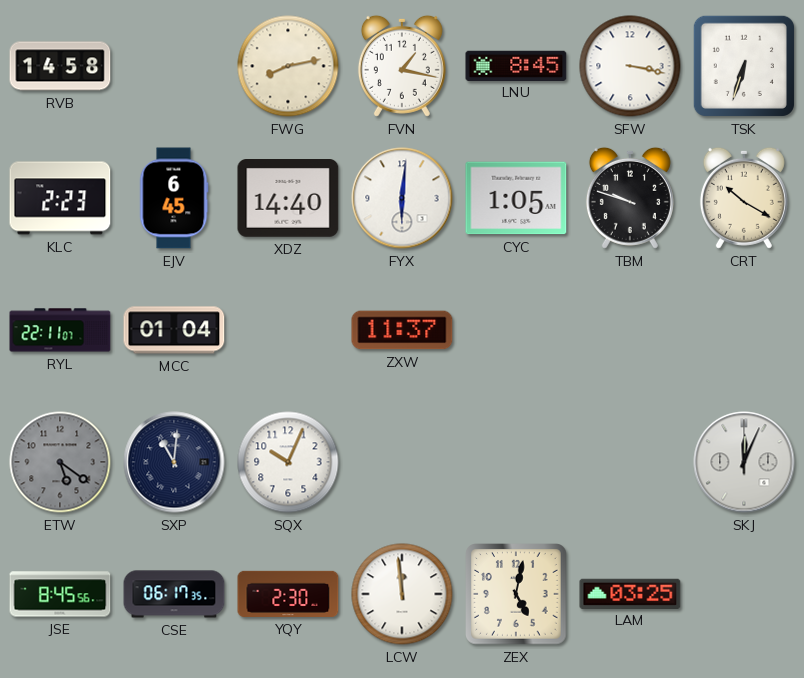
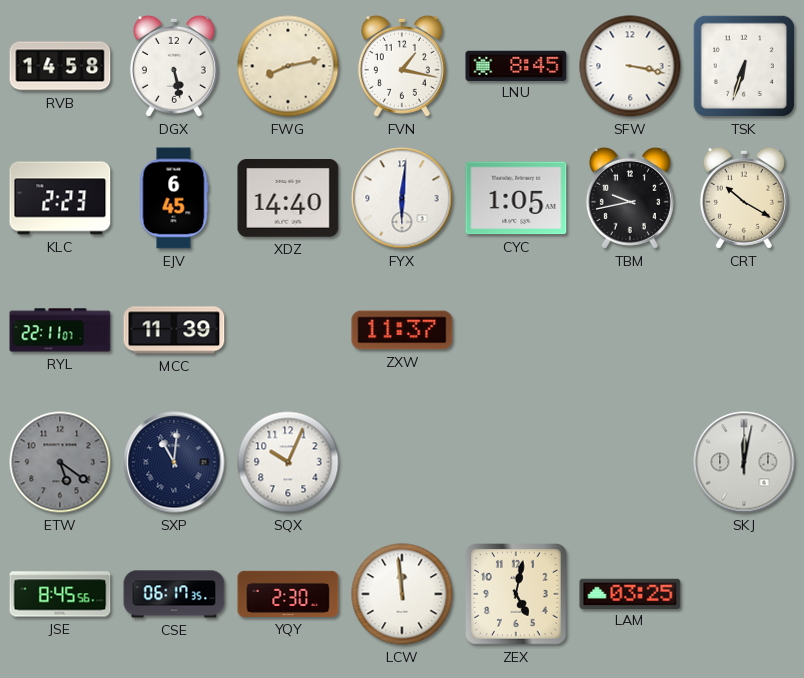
DGX: none -> 5:28
TBM: 9:48 -> 9:43
MCC: 01:04 -> 11:39
SKJ: 12:04 -> 12:02
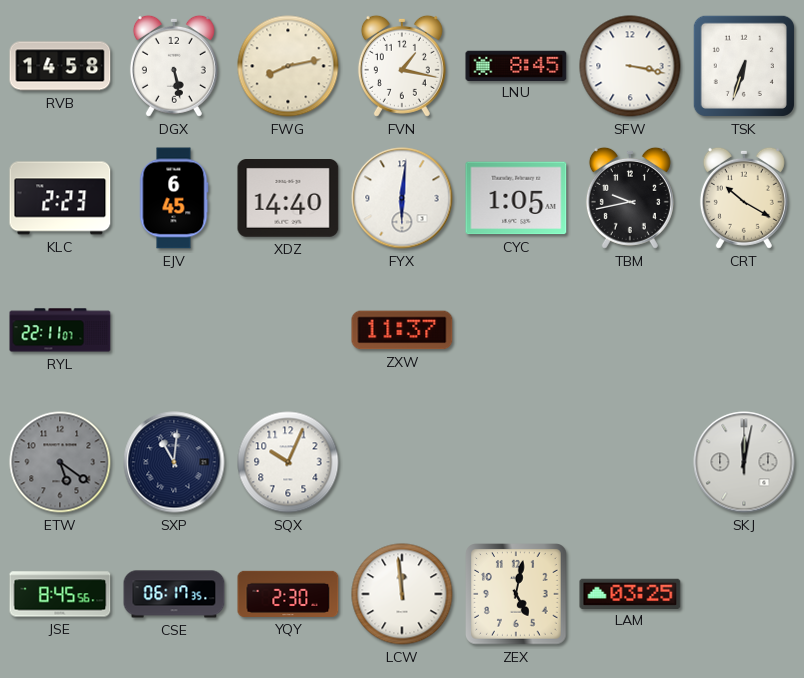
MCC: 11:39 -> none
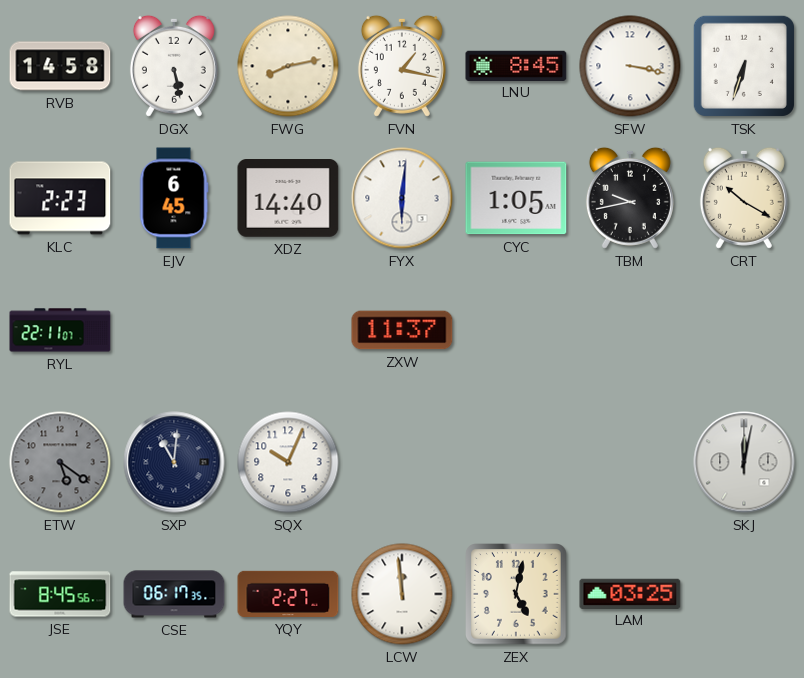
YQY: 2:30 -> 2:27
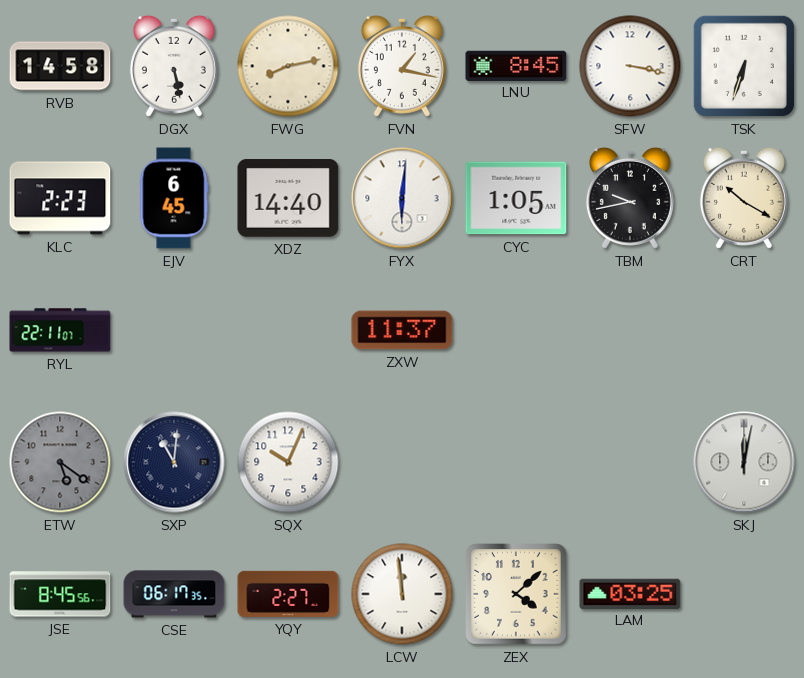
ZEX: 5:02 -> 4:08
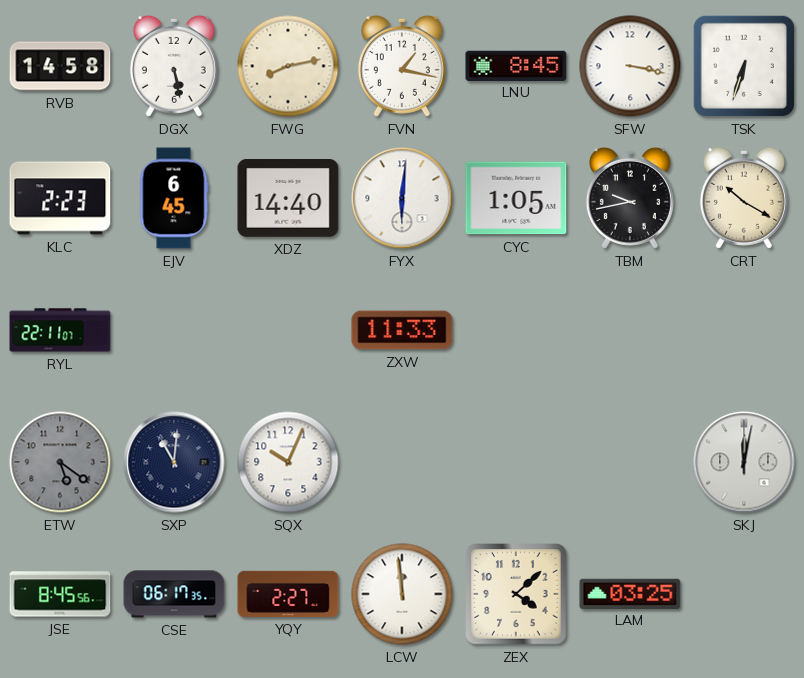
ZXW: 11:37 -> 11:33
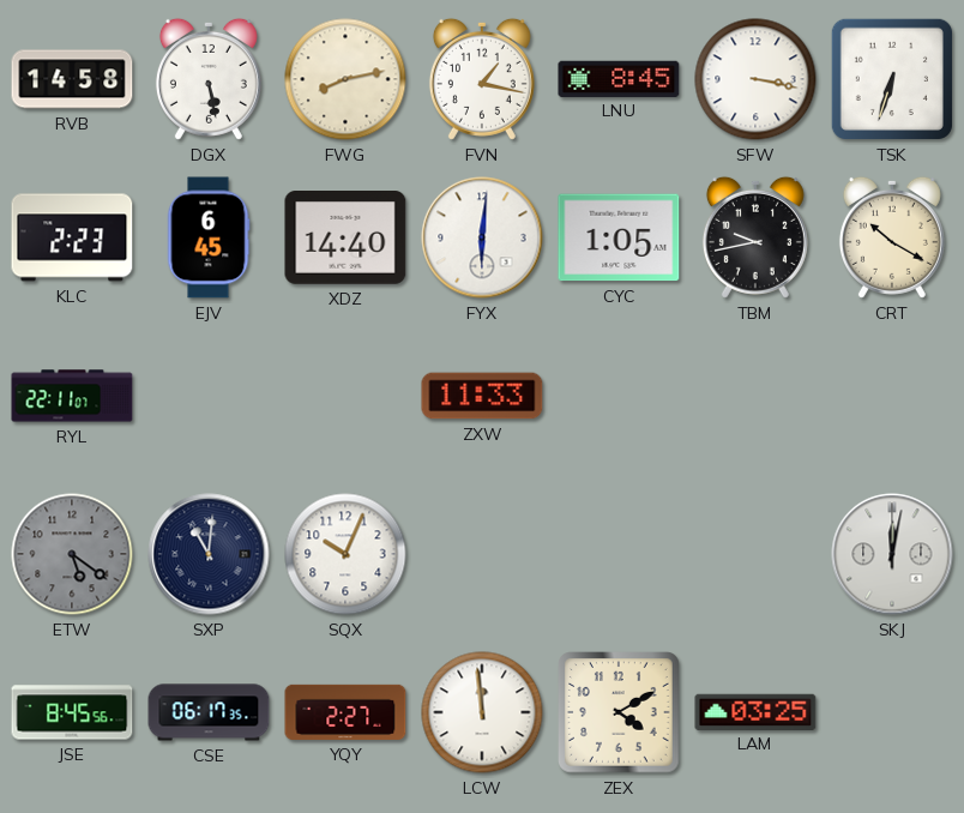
ZEX: 4:08 -> 4:10
